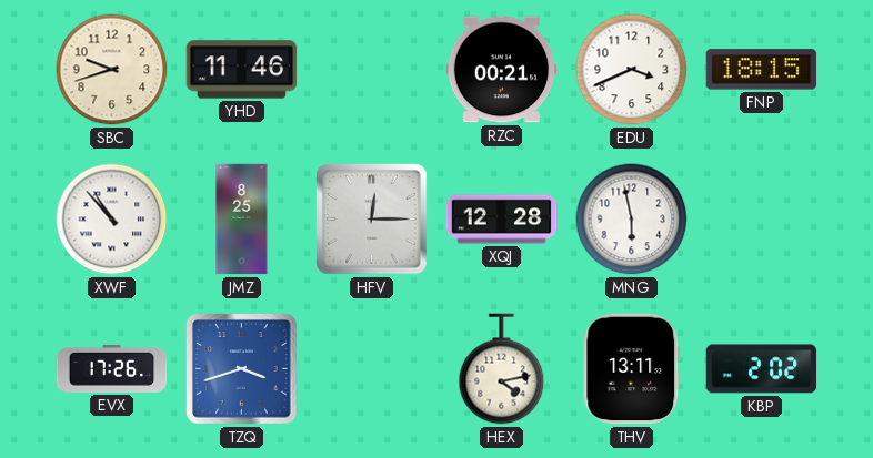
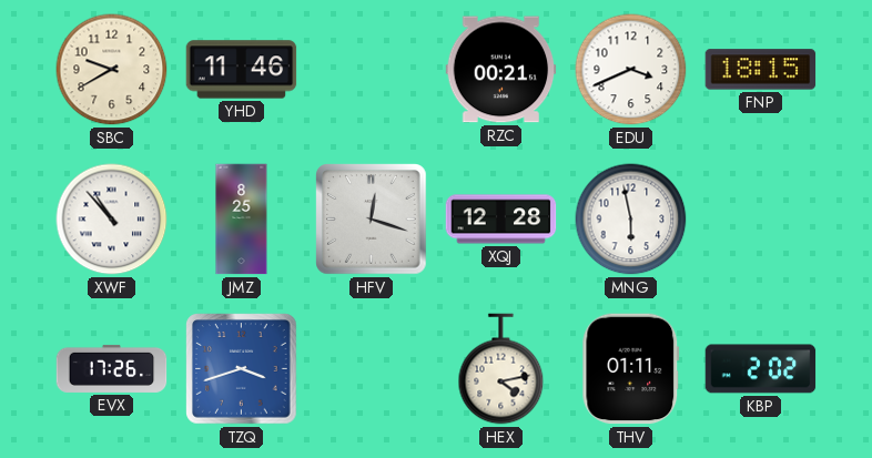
SBC: 9:42 -> 9:40
HFV: 12:15 -> 12:18
THV: 13:11 -> 01:11
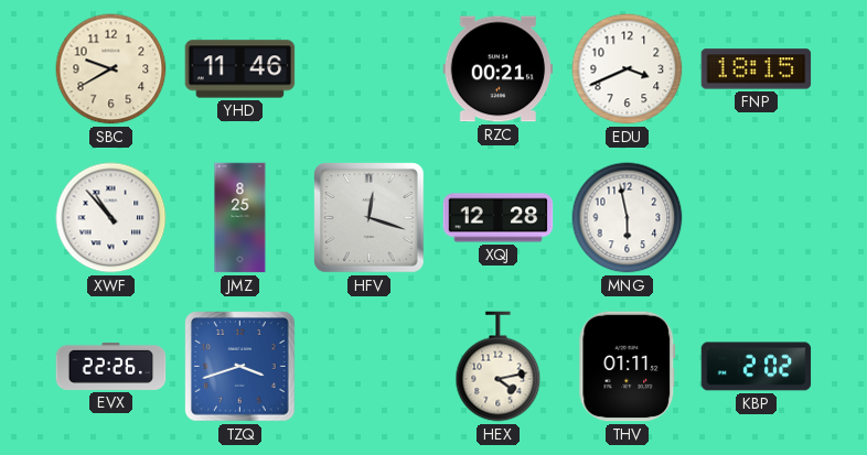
EVX: 17:26 -> 22:26
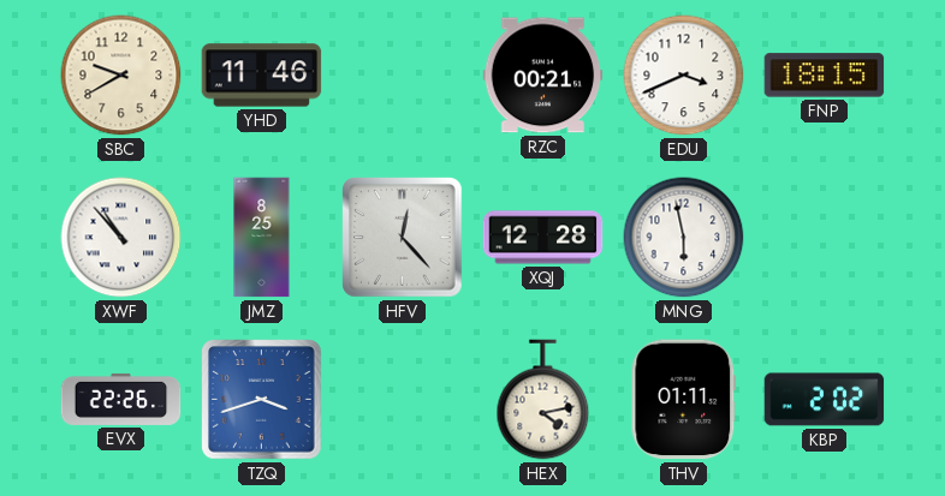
HFV: 12:18 -> 12:23
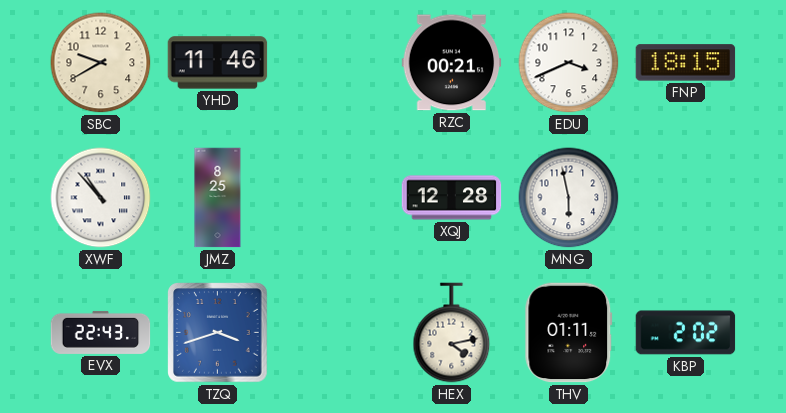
HFV: 12:23 -> none
EVX: 22:26 -> 22:43
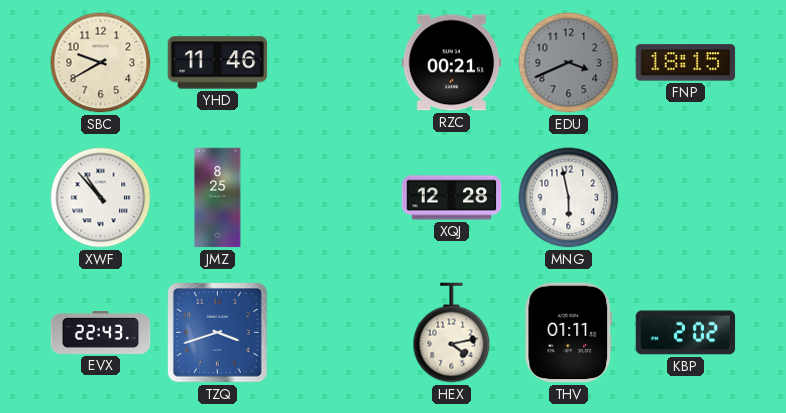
EDU dial: white -> grey
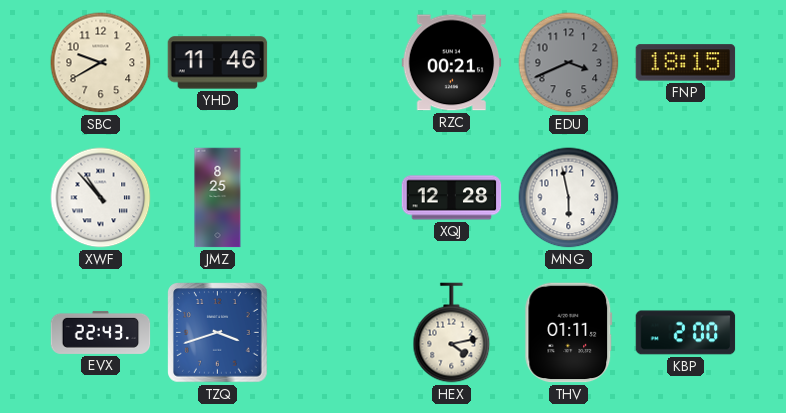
KBP: 2:02 -> 2:00
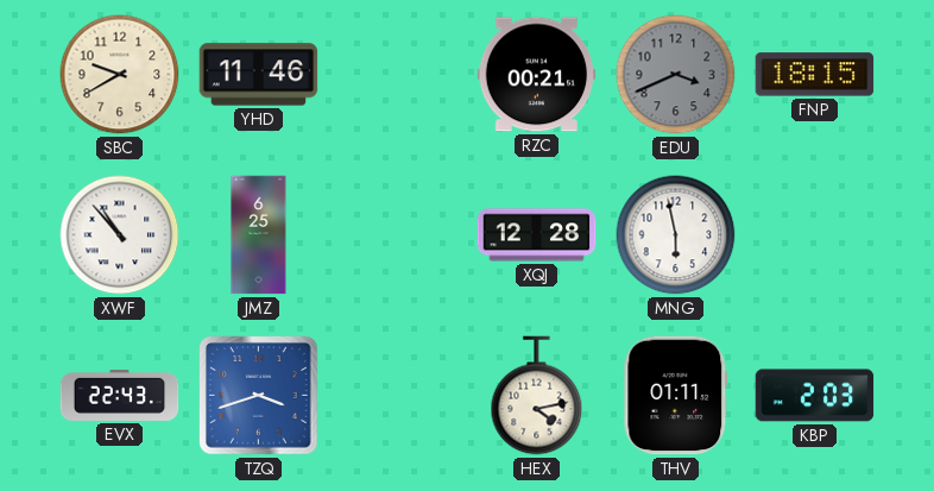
JMZ: 8:25 -> 6:25
KBP: 2:00 -> 2:03
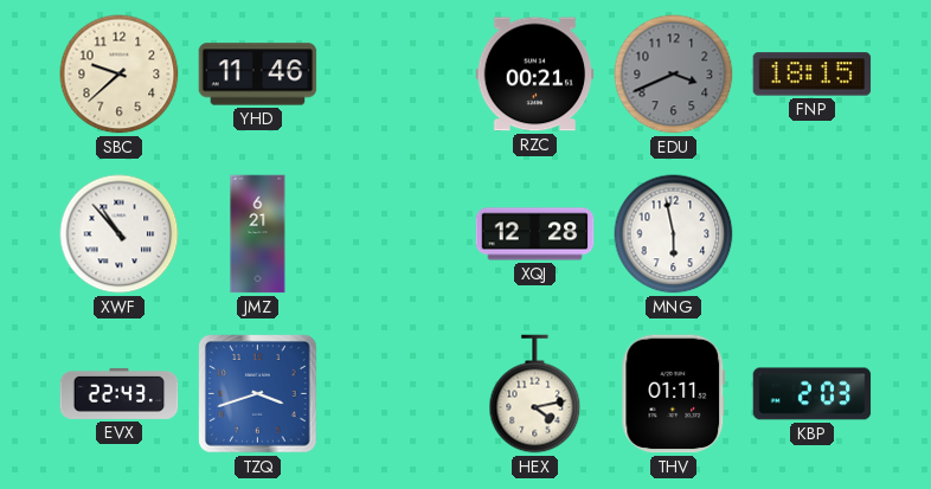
SBC: 9:40 -> 9:38
JMZ: 6:25 -> 6:21
